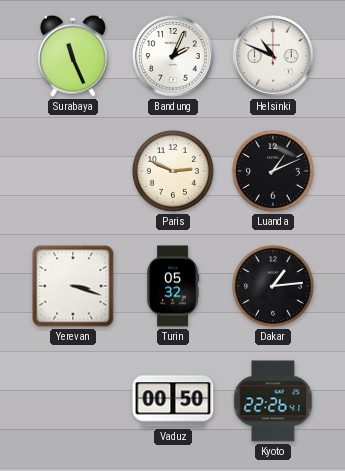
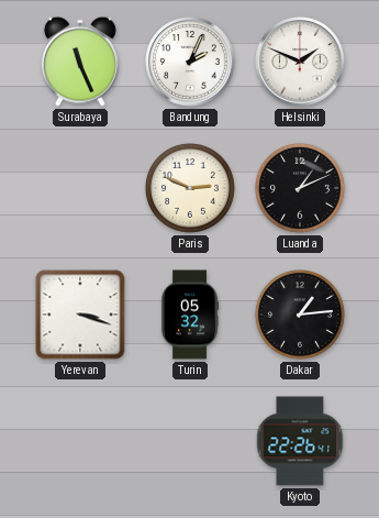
Helsinki: 10:49 -> 1:49
Vaduz: 00:50 -> none
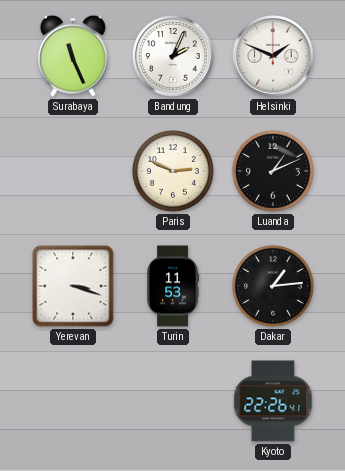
Turin: 05:32 -> 11:53
